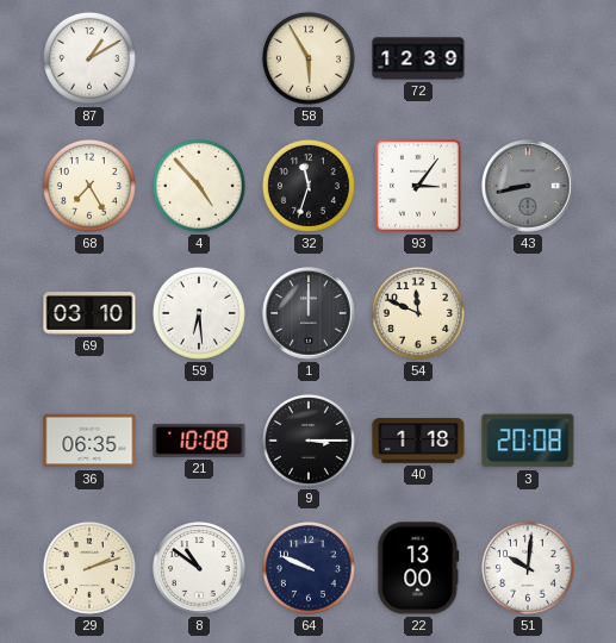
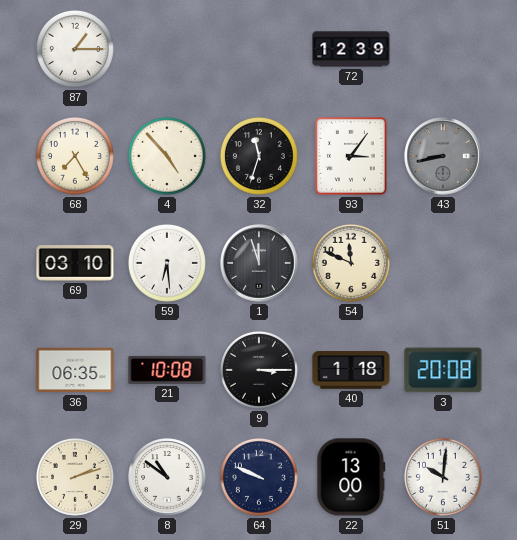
87: 1:10 -> 1:15
58: 5:55 -> none
1: 12:00 -> 11:57
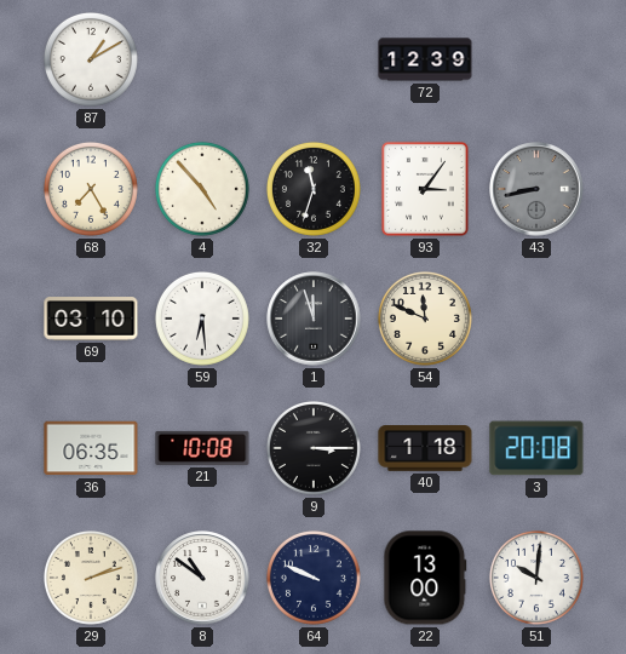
87: 1:15 -> 1:10
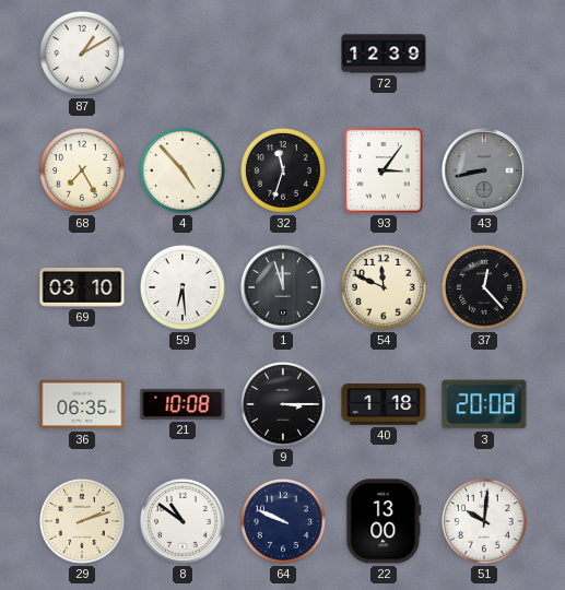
37: none -> 12:23
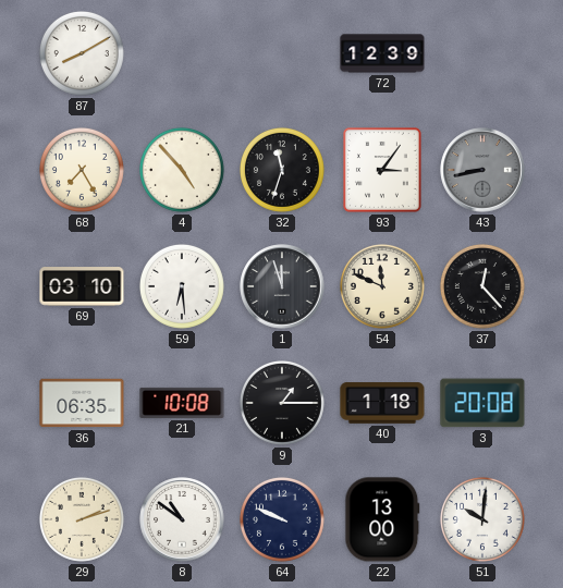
87: 1:10 -> 8:10
9: 3:15 -> 1:15
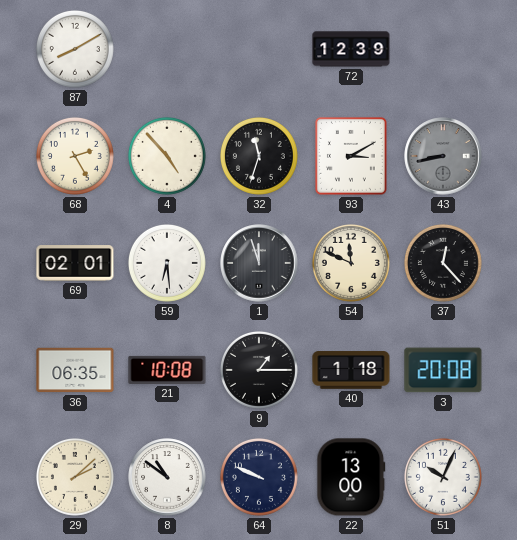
68: 7:25 -> 2:25
93: 3:06 -> 3:10
69: 03:10 -> 02:01
29: 2:12 -> 2:08
51: 10:01 -> 10:04
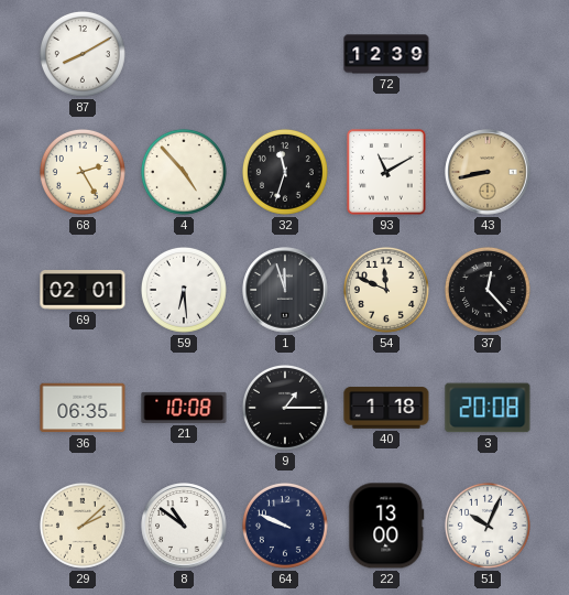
93: 3:10 -> 11:10
43 dial: grey -> champagne
